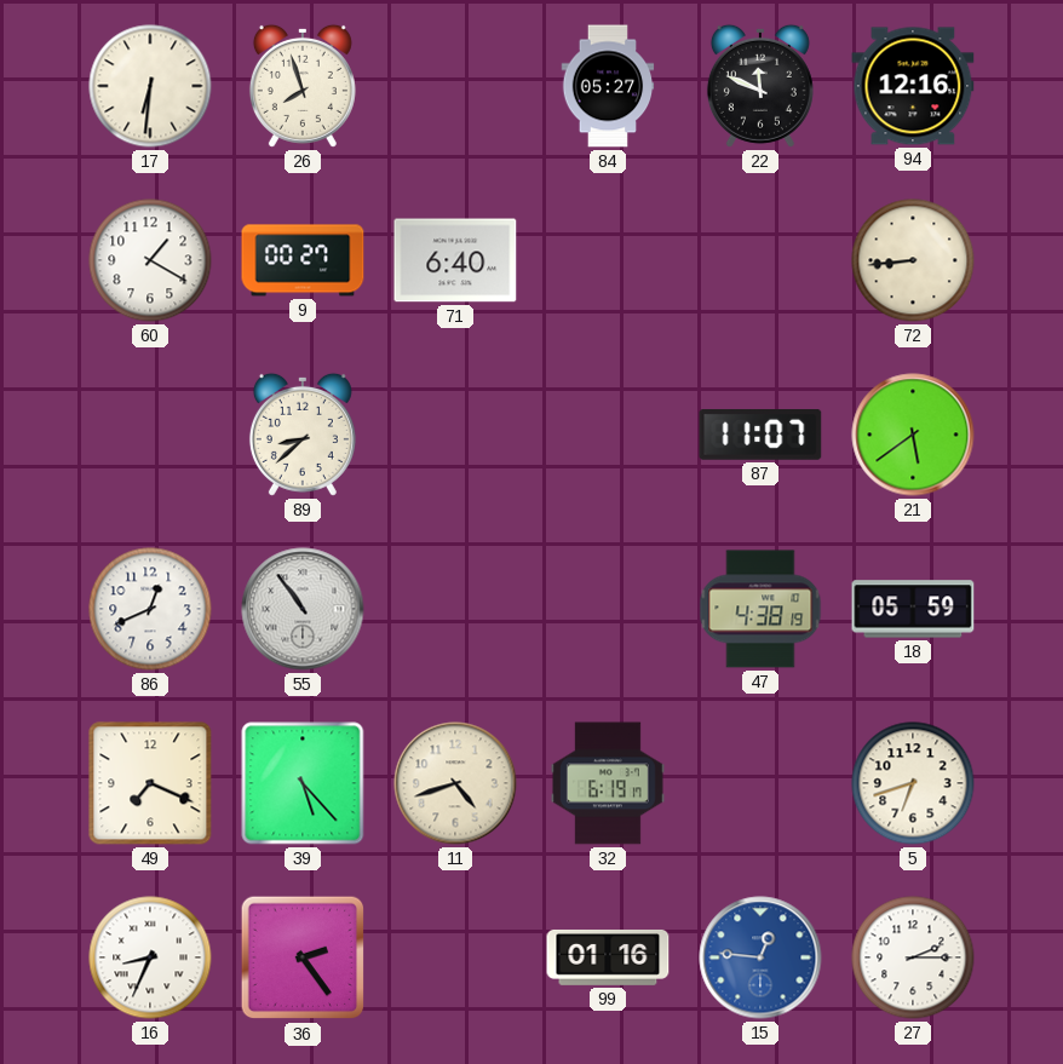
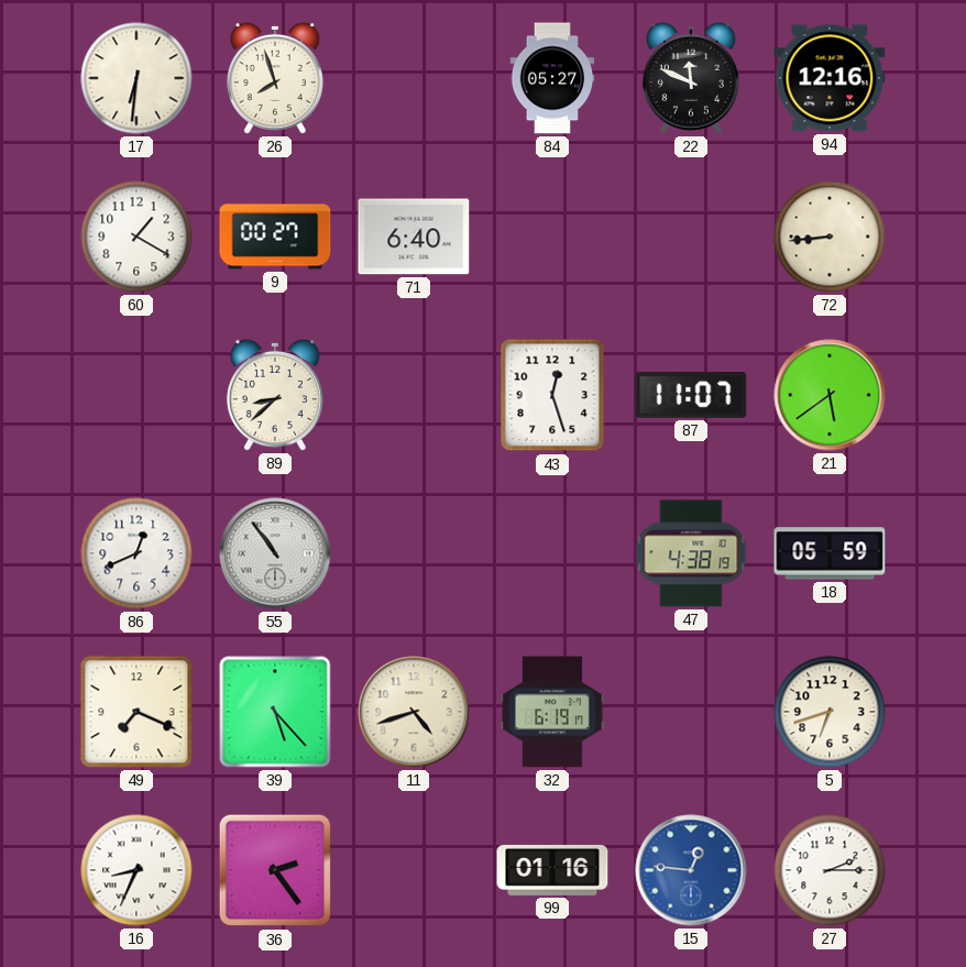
43: none -> 12:27
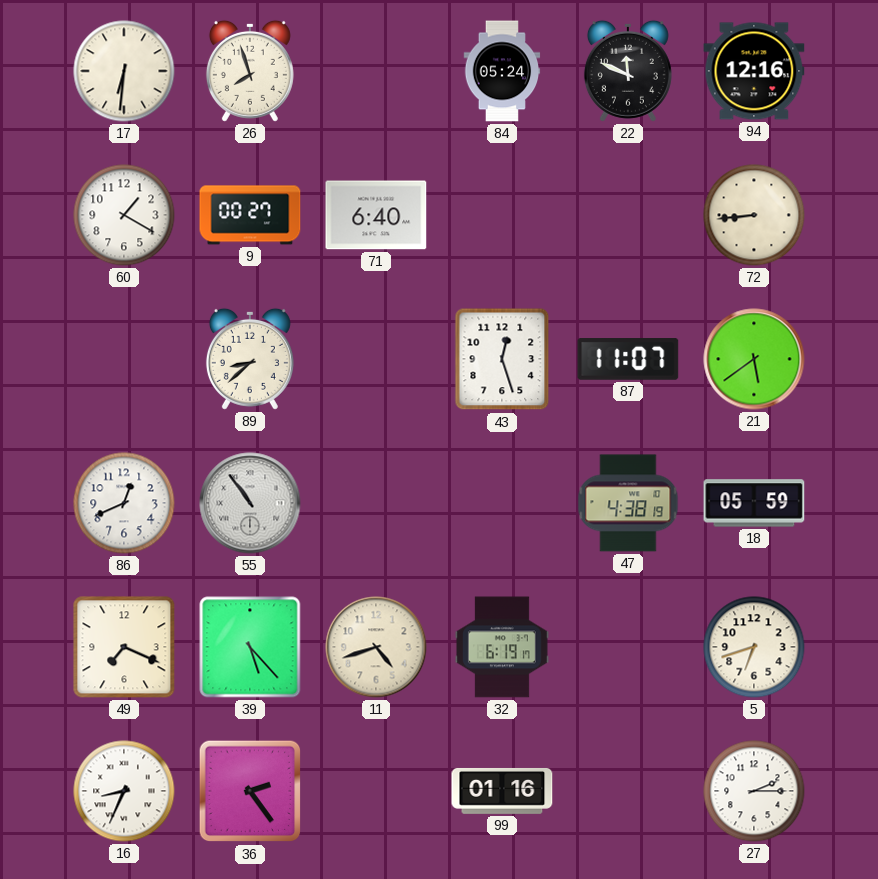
84: 05:27 -> 05:24
15: 12:46 -> none
